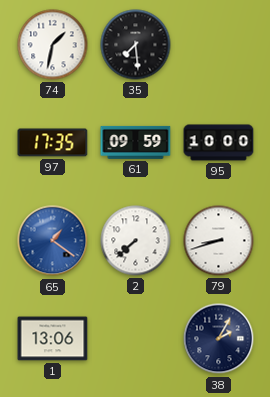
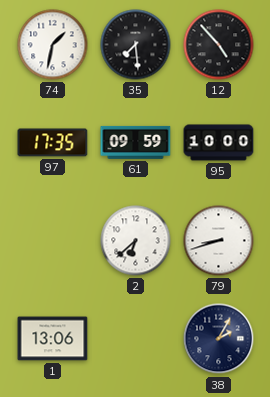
12: none -> 4:53
65: 1:21 -> none
2: 7:38 -> 6:38
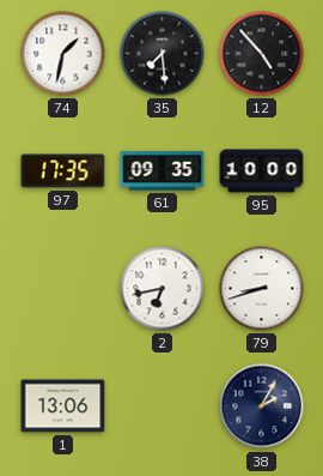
61: 09:59 -> 09:35
2: 6:38 -> 6:43
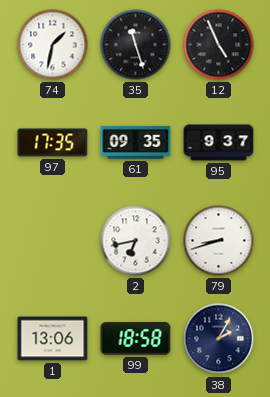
35: 7:29 -> 11:27
12: 4:53 -> 4:56
95: 10:00 -> 9:37
99: none -> 18:58
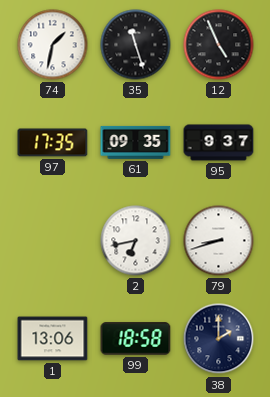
38: 2:05 -> 2:00
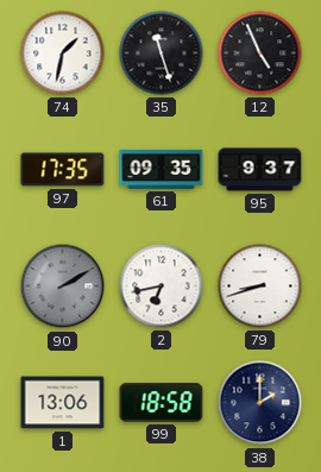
90: none -> 2:10
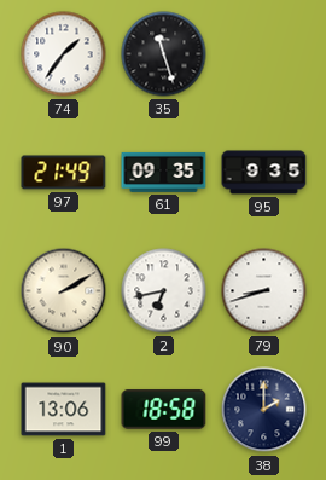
74: 1:32 -> 1:36
12: 4:56 -> none
97: 17:35 -> 21:49
95: 9:37 -> 9:35
90 dial: grey -> cream
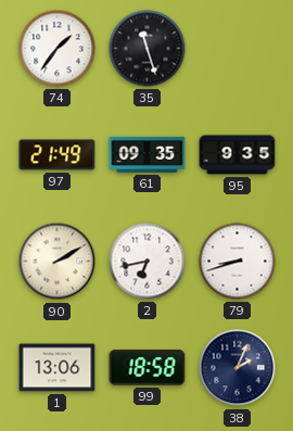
38: 2:00 -> 2:04
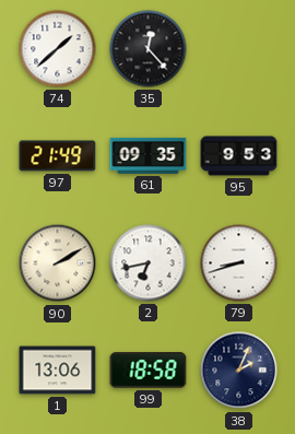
74: 1:36 -> 1:38
35: 11:27 -> 12:23
95: 9:35 -> 9:53
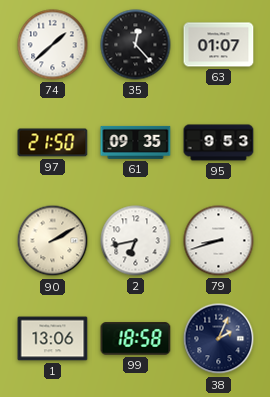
63: none -> 01:07
97: 21:49 -> 21:50
